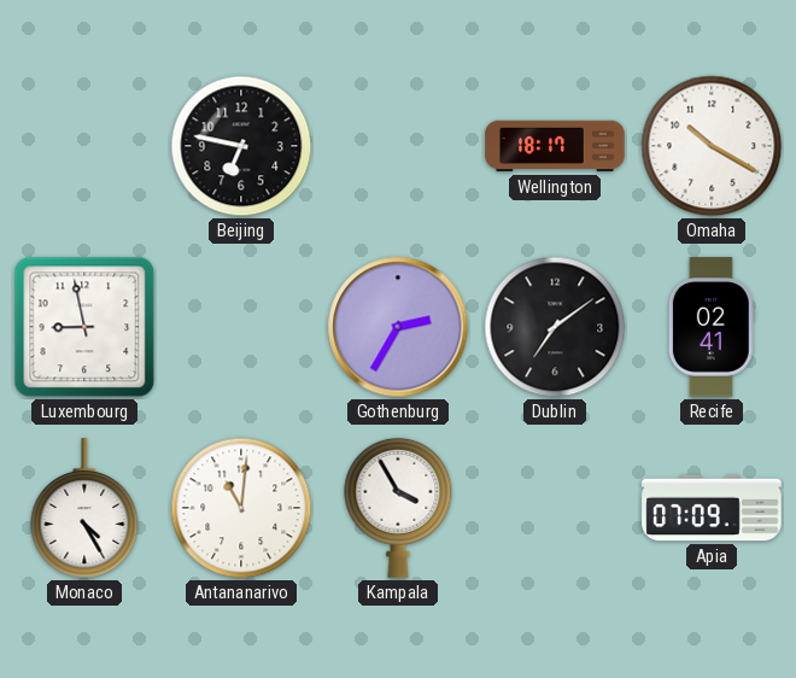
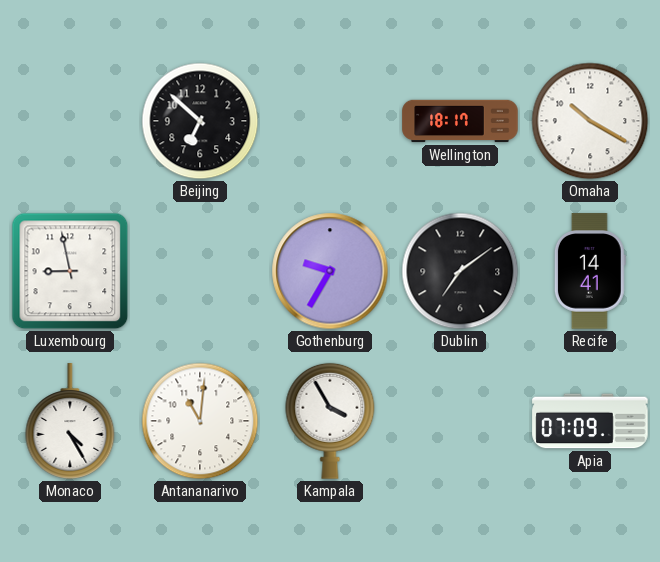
Beijing: 6:47 -> 6:52
Gothenburg: 2:35 -> 9:35
Recife: 02:41 -> 14:41
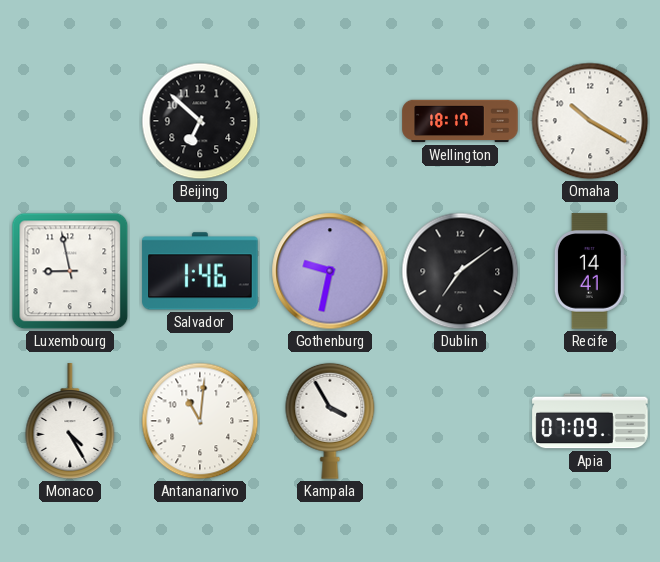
Salvador: none -> 1:46
Gothenburg: 9:35 -> 9:32
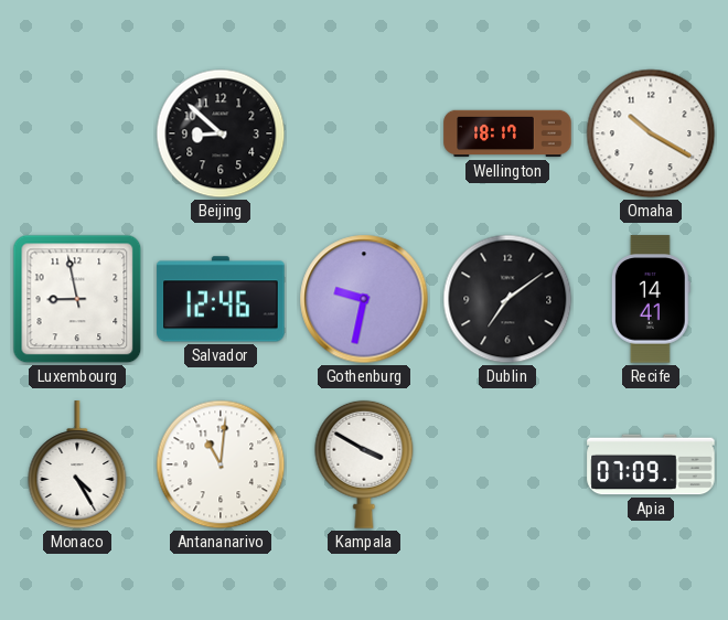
Beijing: 6:52 -> 8:52
Salvador: 1:46 -> 12:46
Kampala: 3:55 -> 3:50
